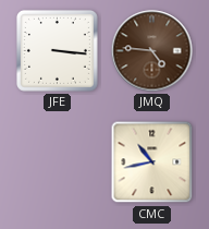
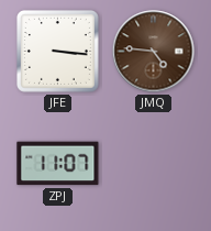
ZPJ: none -> 11:07
CMC: 10:43 -> none
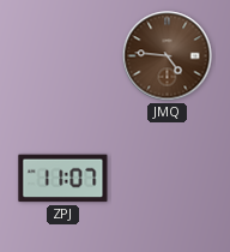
JFE: 3:16 -> none
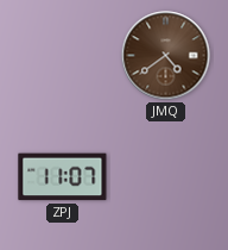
JMQ: 4:46 -> 4:39
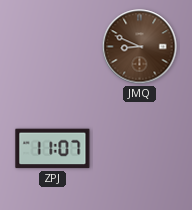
JMQ: 4:39 -> 8:49
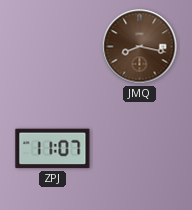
JMQ: 8:49 -> 8:17
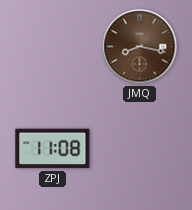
ZPJ: 11:07 -> 11:08
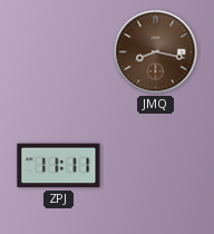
ZPJ: 11:08 -> 11:11
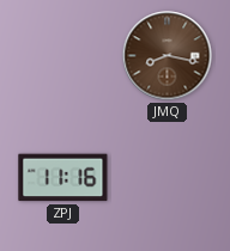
ZPJ: 11:11 -> 11:16
